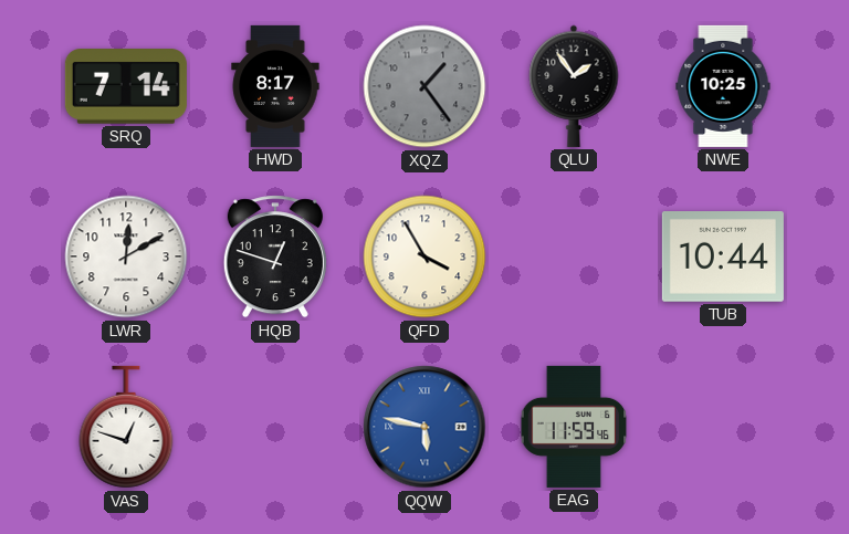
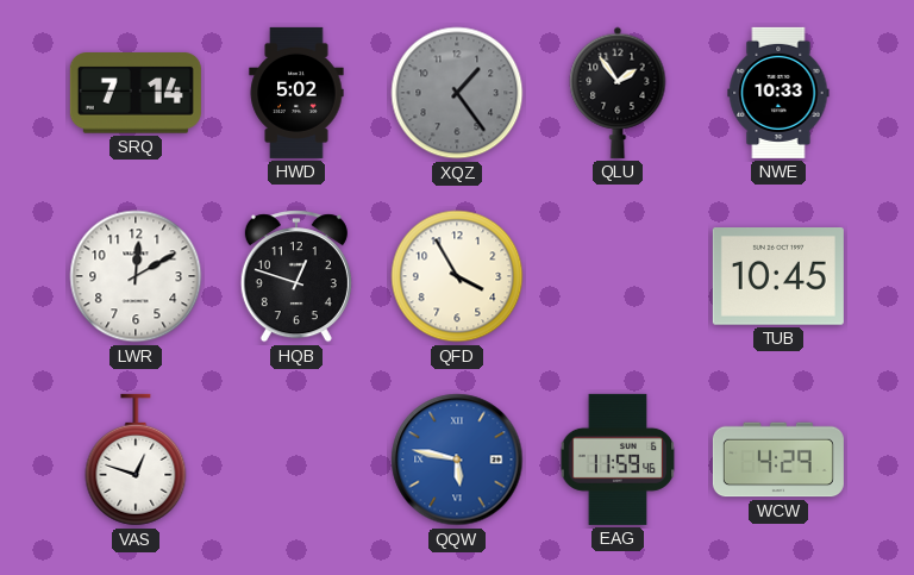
HWD: 8:17 -> 5:02
NWE: 10:25 -> 10:33
TUB: 10:44 -> 10:45
WCW: none -> 4:29
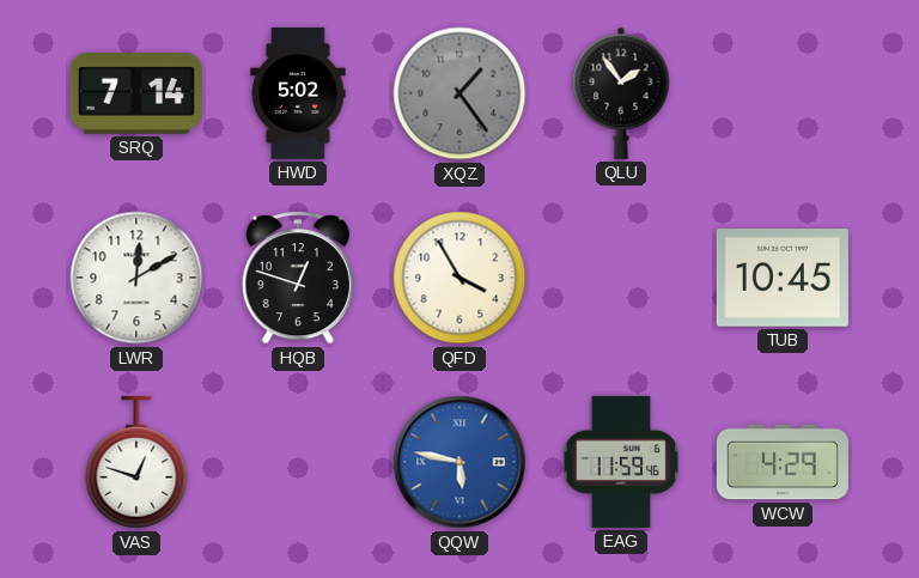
NWE: 10:33 -> none
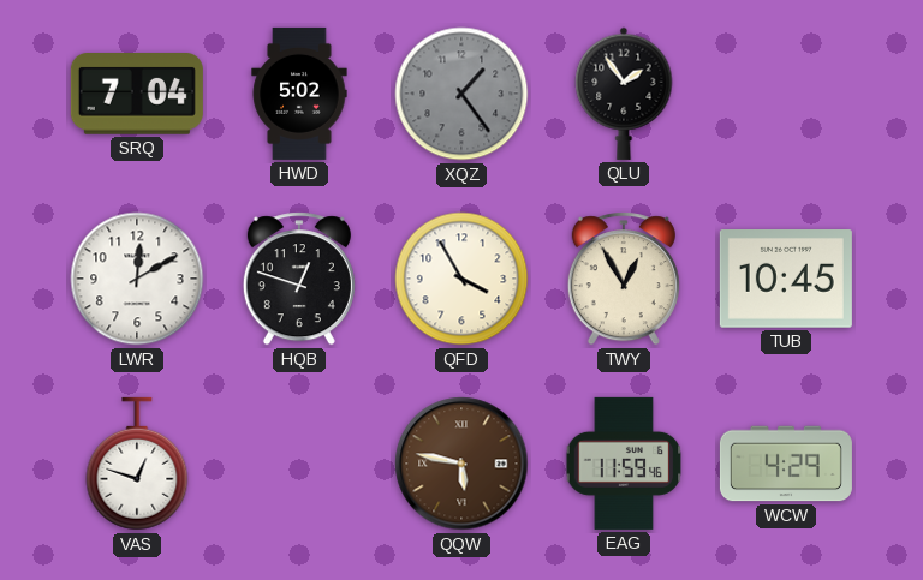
SRQ: 7:14 -> 7:04
TWY: none -> 12:55
QQW dial: blue -> brown
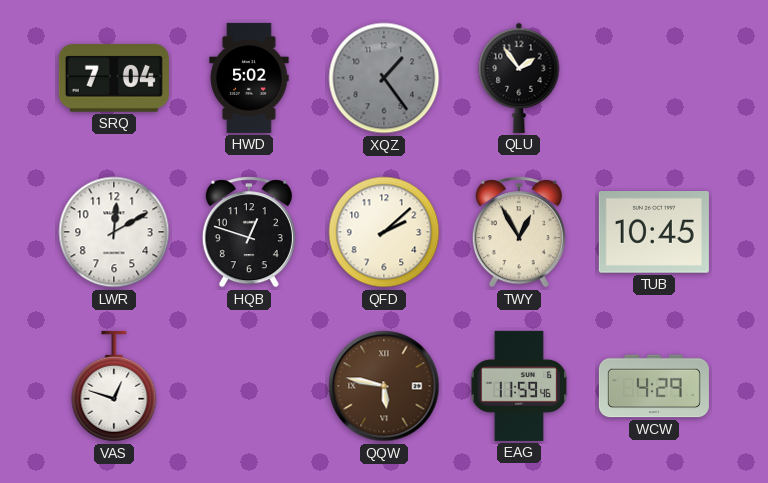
QFD: 3:55 -> 2:08
